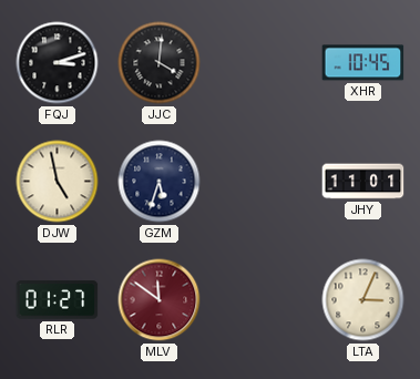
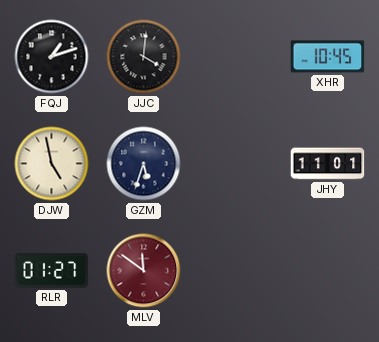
FQJ: 3:12 -> 1:12
LTA: 3:04 -> none
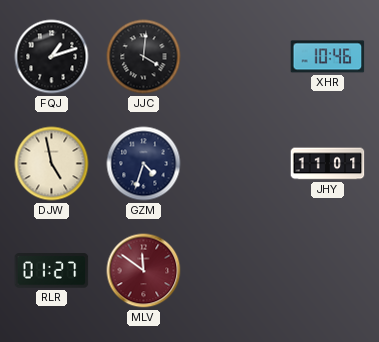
XHR: 10:45 -> 10:46
GZM: 5:33 -> 4:33
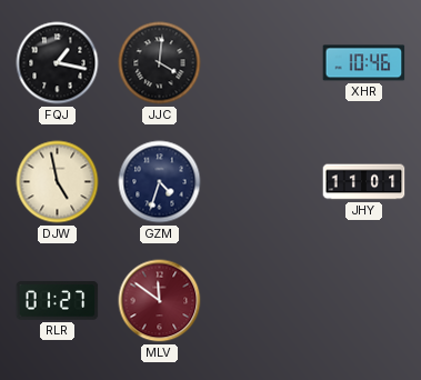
FQJ: 1:12 -> 1:17
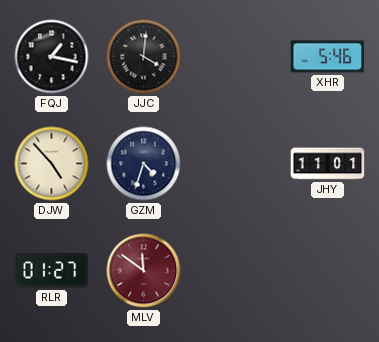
XHR: 10:46 -> 5:46
DJW: 4:58 -> 4:53
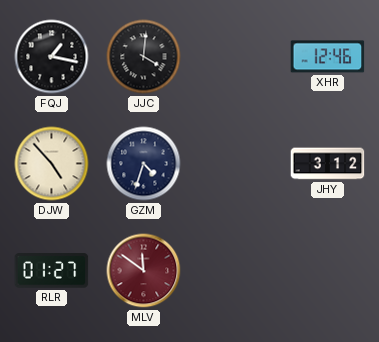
XHR: 5:46 -> 12:46
JHY: 11:01 -> 3:12
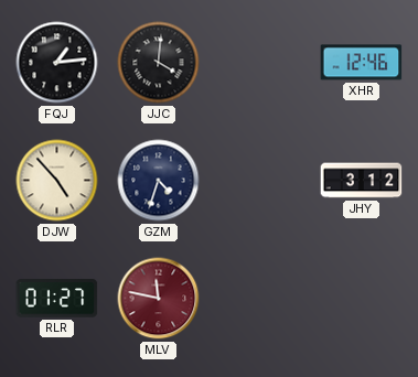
FQJ: 1:17 -> 1:14
MLV: 11:51 -> 11:47
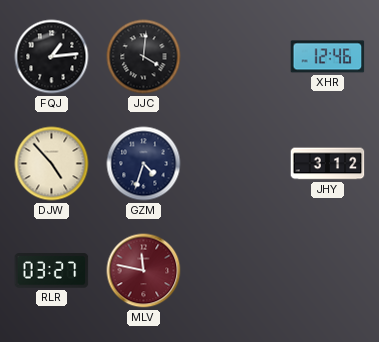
RLR: 01:27 -> 03:27
